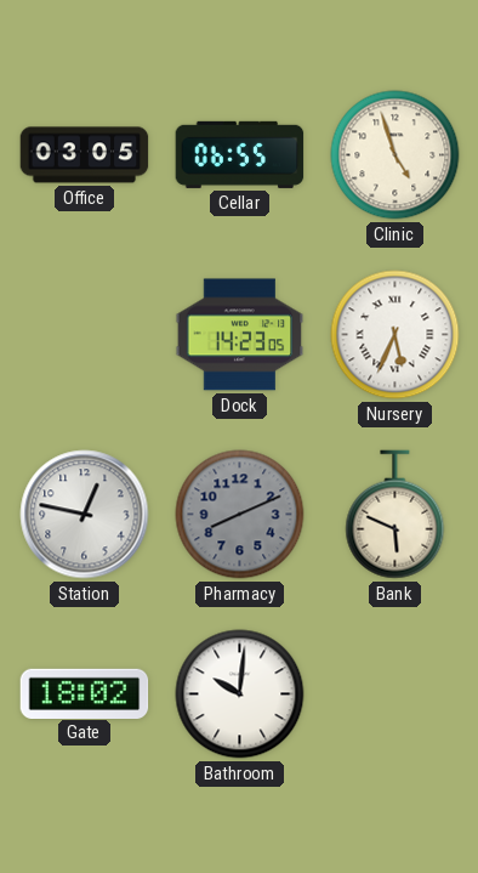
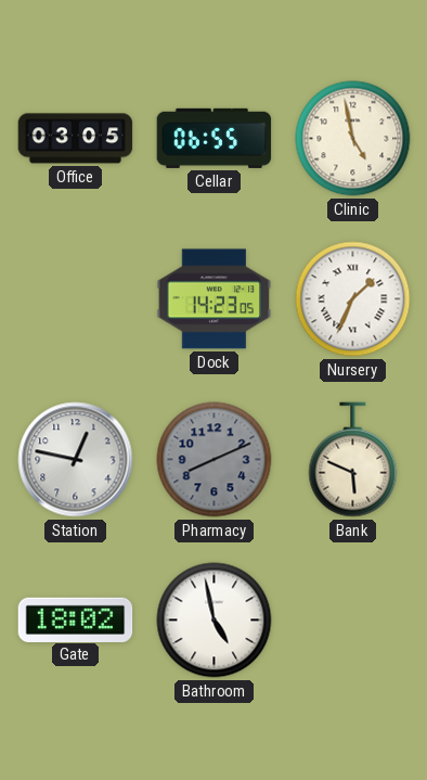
Clinic: 4:57 -> 4:58
Nursery: 5:34 -> 1:34
Bathroom: 10:01 -> 4:58
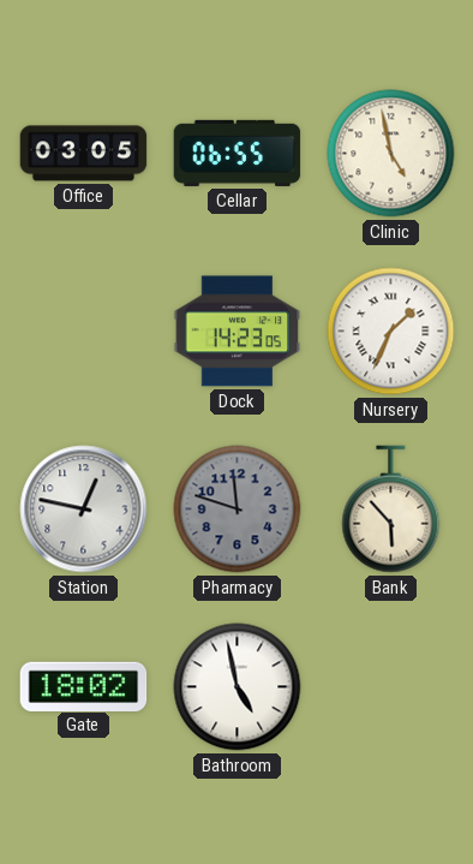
Pharmacy: 8:11 -> 11:48
Bank: 5:49 -> 5:53
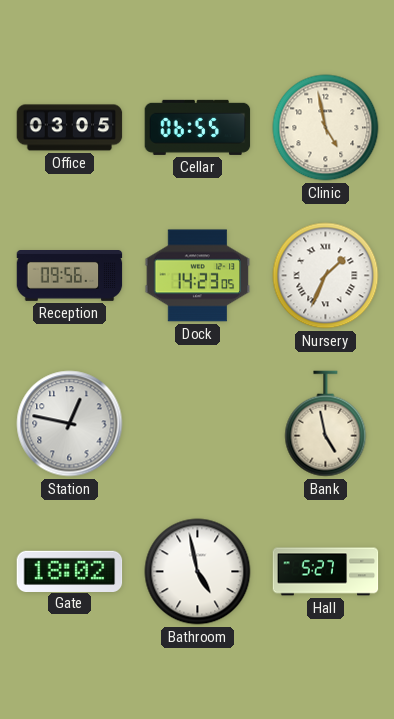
Reception: none -> 09:56
Pharmacy: 11:48 -> none
Bank: 5:53 -> 4:58
Hall: none -> 5:27
